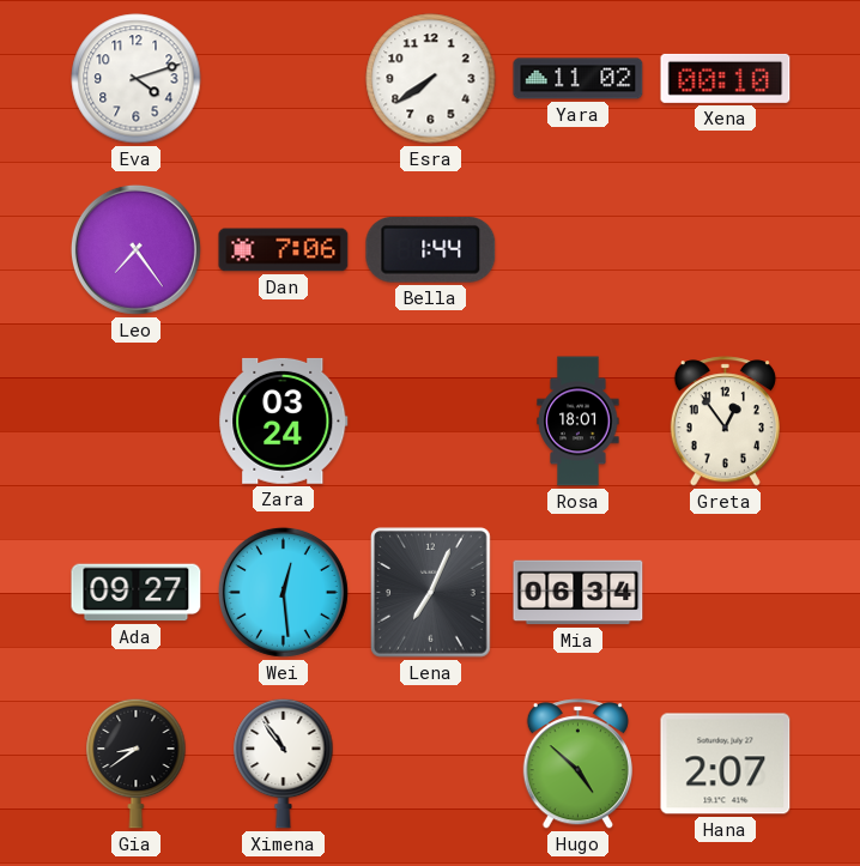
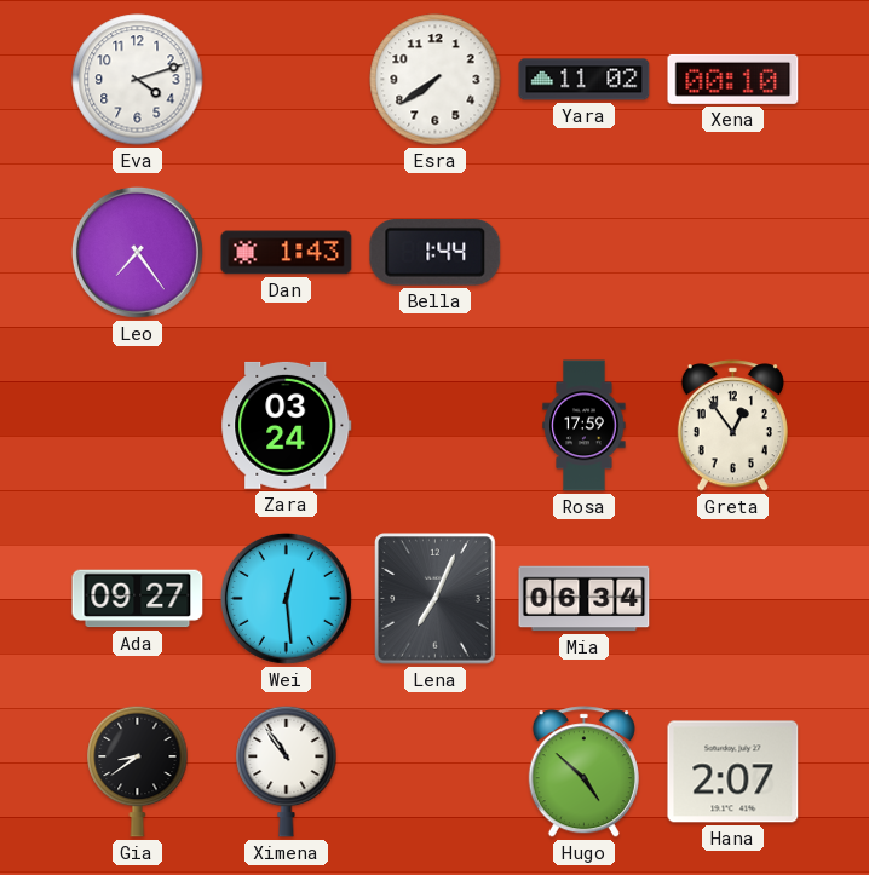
Dan: 7:06 -> 1:43
Rosa: 18:01 -> 17:59
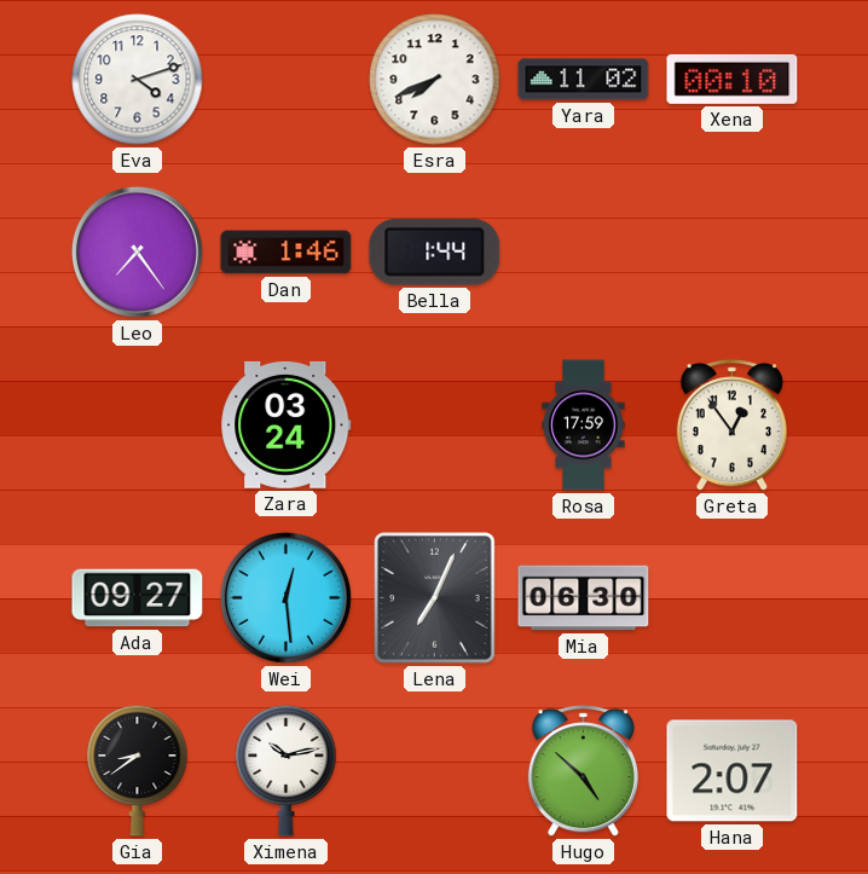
Esra: 7:39 -> 7:41
Dan: 1:43 -> 1:46
Mia: 06:34 -> 06:30
Ximena: 10:54 -> 10:13
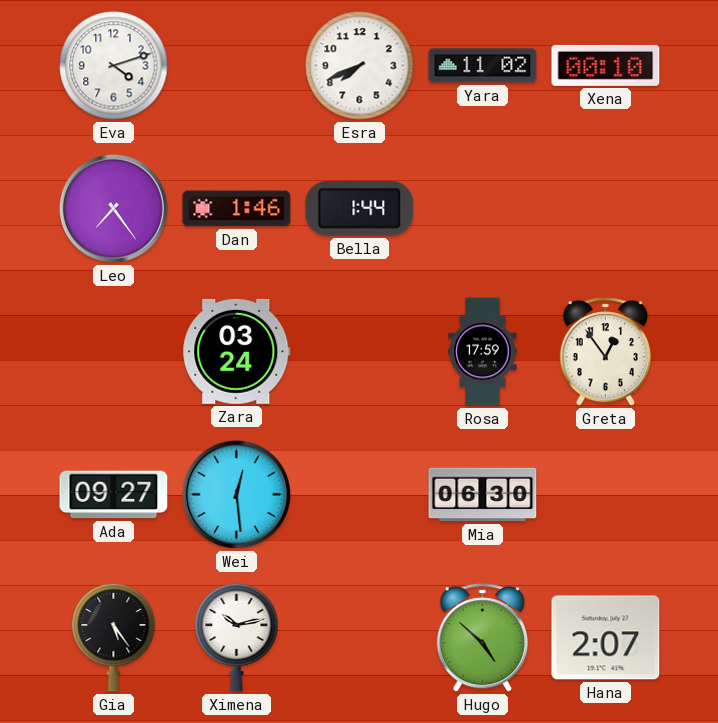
Lena: 7:04 -> none
Gia: 8:39 -> 5:24
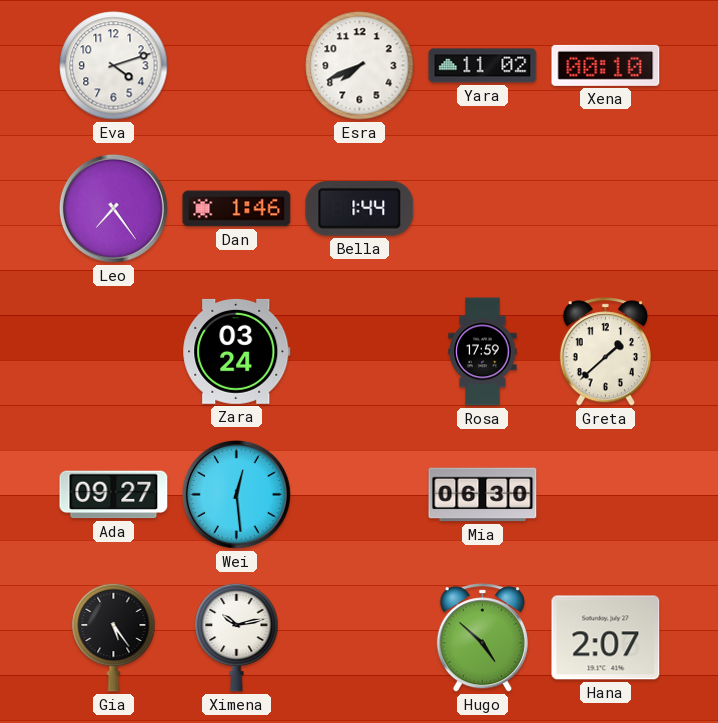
Greta: 12:54 -> 1:38
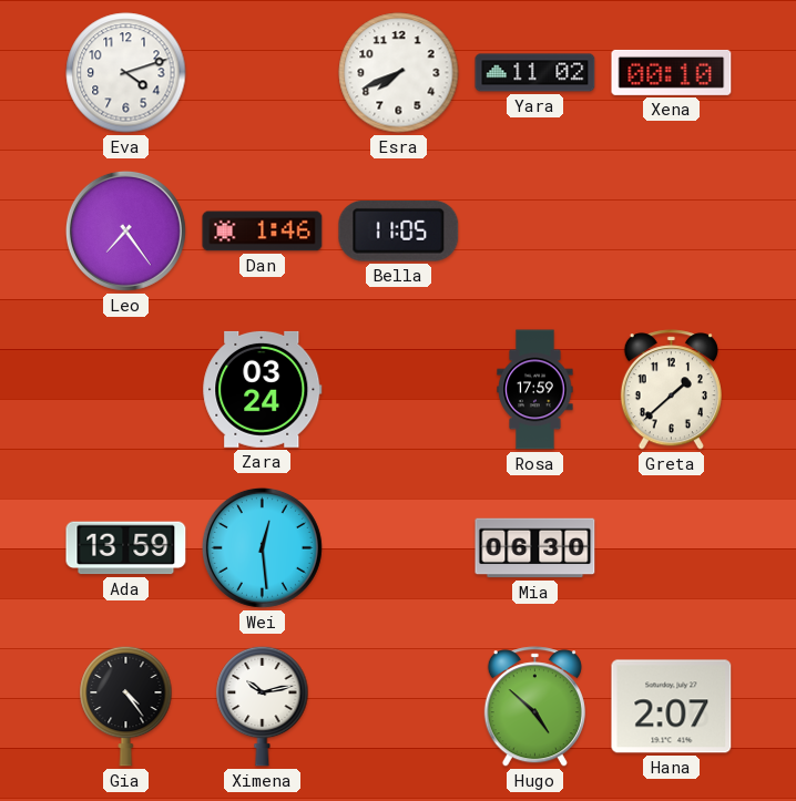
Bella: 1:44 -> 11:05
Ada: 09:27 -> 13:59
Gia: 5:24 -> 4:24
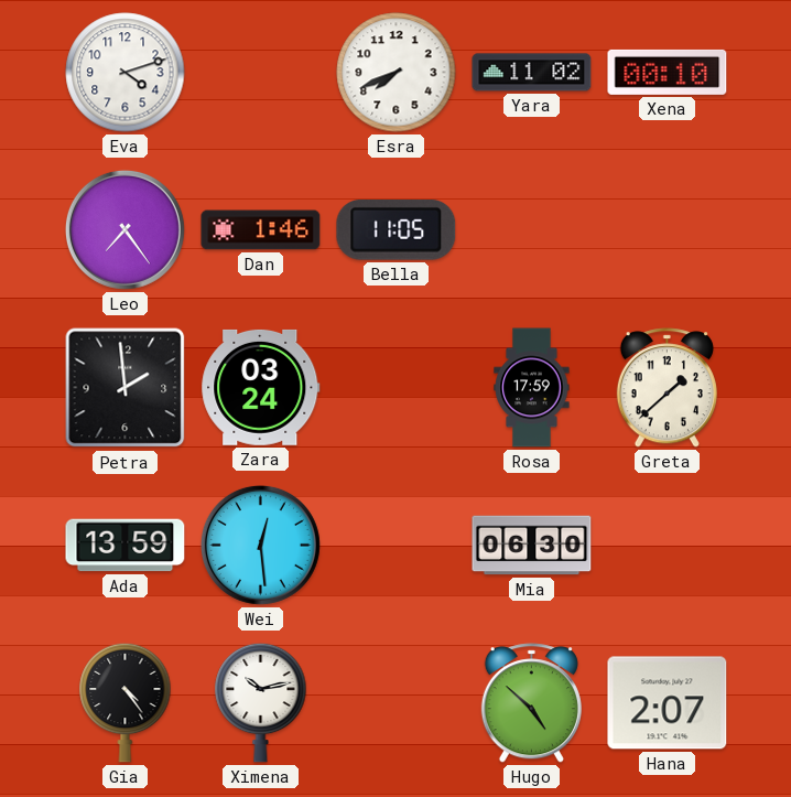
Petra: none -> 1:59
